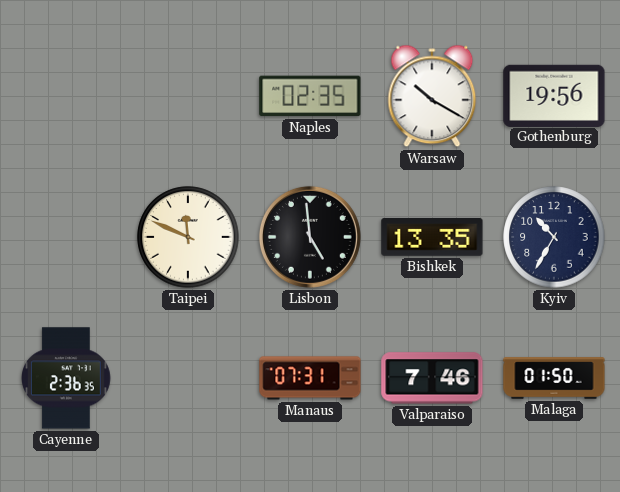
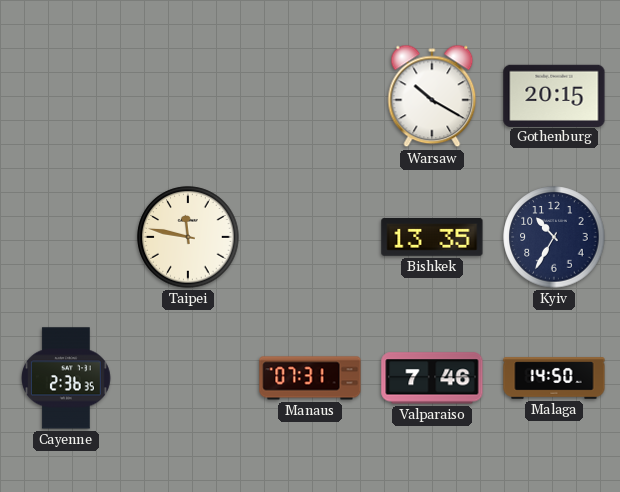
Naples: 02:35 -> none
Gothenburg: 19:56 -> 20:15
Taipei: 11:49 -> 11:47
Lisbon: 4:59 -> none
Malaga: 01:50 -> 14:50
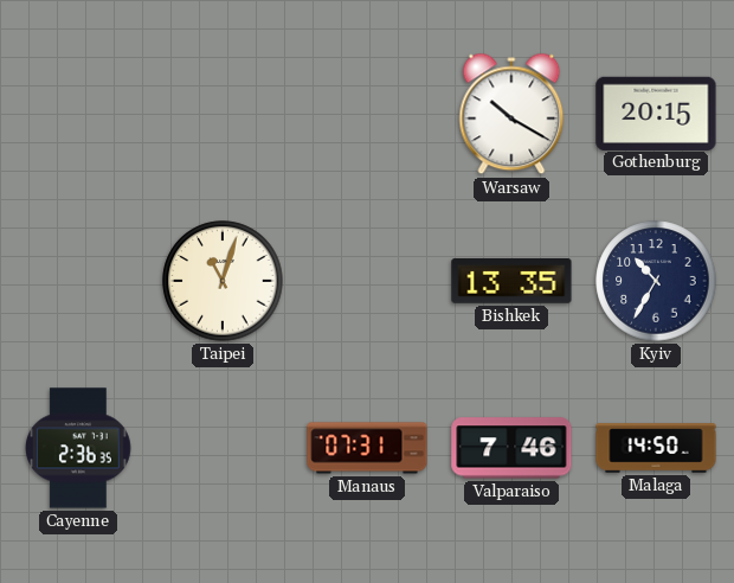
Taipei: 11:47 -> 11:03
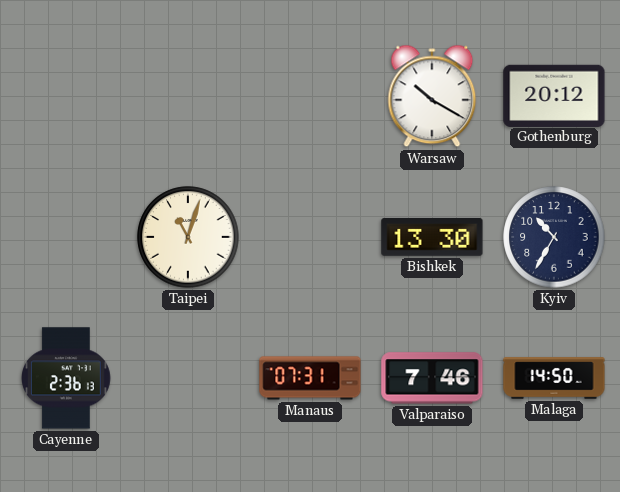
Gothenburg: 20:15 -> 20:12
Bishkek: 13:35 -> 13:30
Cayenne: 2:36:35 -> 2:36:13
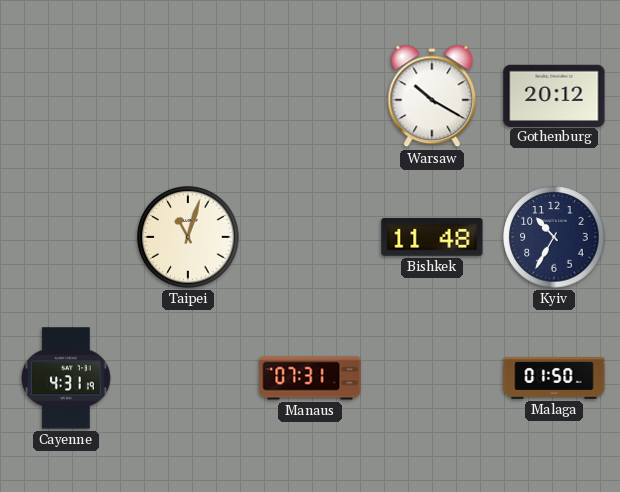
Bishkek: 13:30 -> 11:48
Cayenne: 2:36 -> 4:31
Valparaiso: 7:46 -> none
Malaga: 14:50 -> 01:50
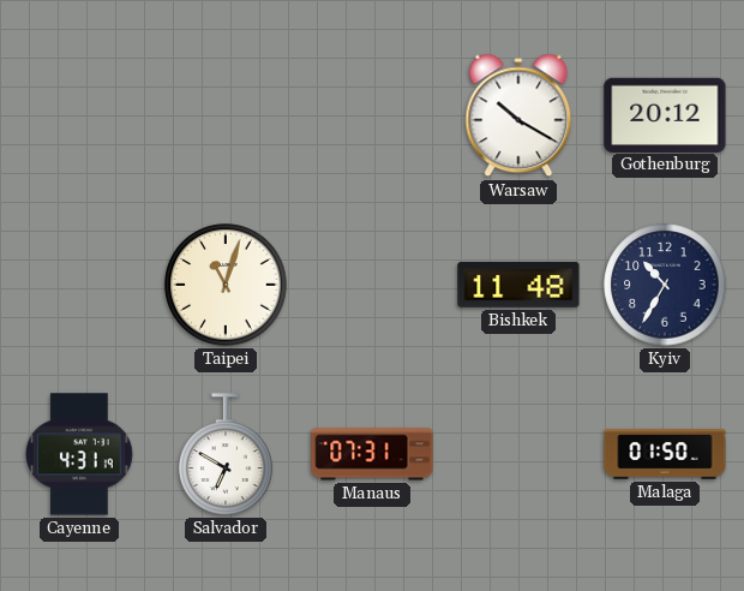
Salvador: none -> 6:50
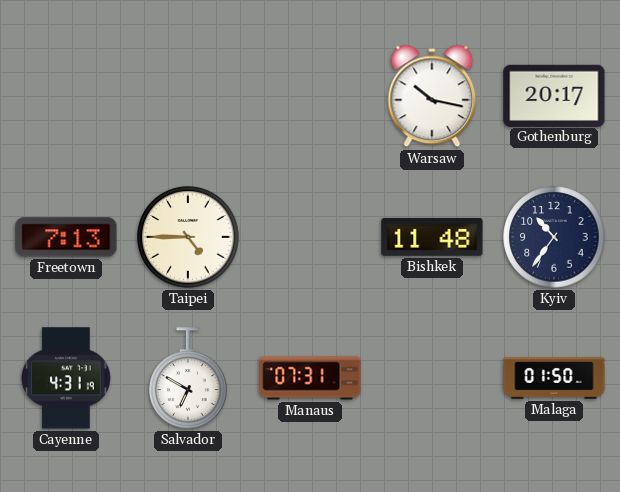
Warsaw: 10:20 -> 10:17
Gothenburg: 20:12 -> 20:17
Freetown: none -> 7:13
Taipei: 11:03 -> 4:45
Kyiv: 10:35 -> 10:36
